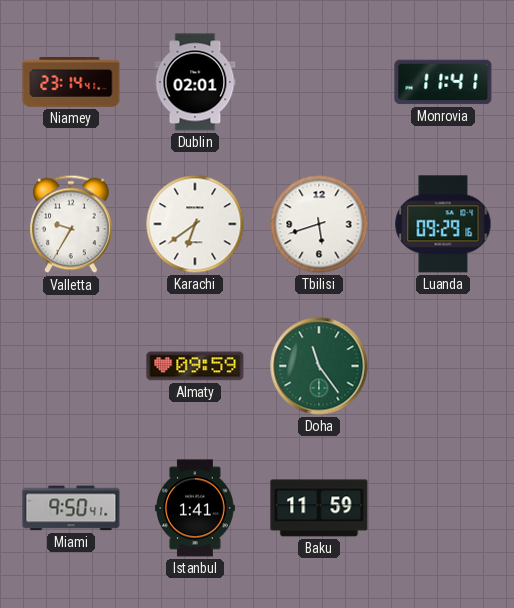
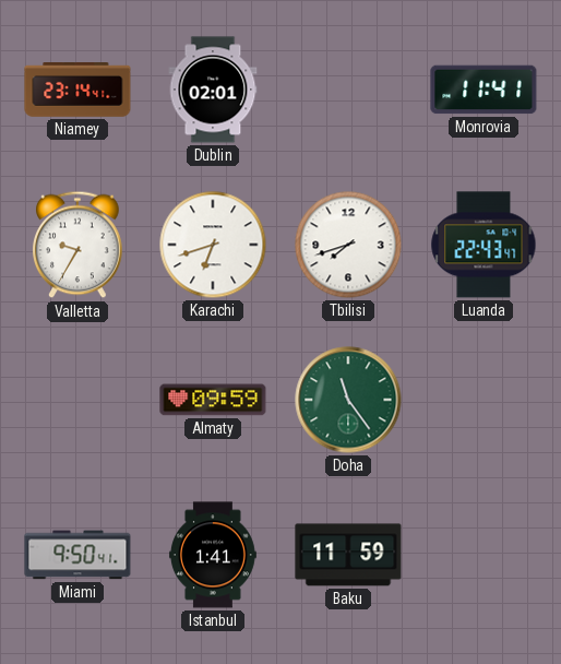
Karachi: 6:39 -> 6:42
Tbilisi: 5:42 -> 7:42
Luanda: 09:29 -> 22:43
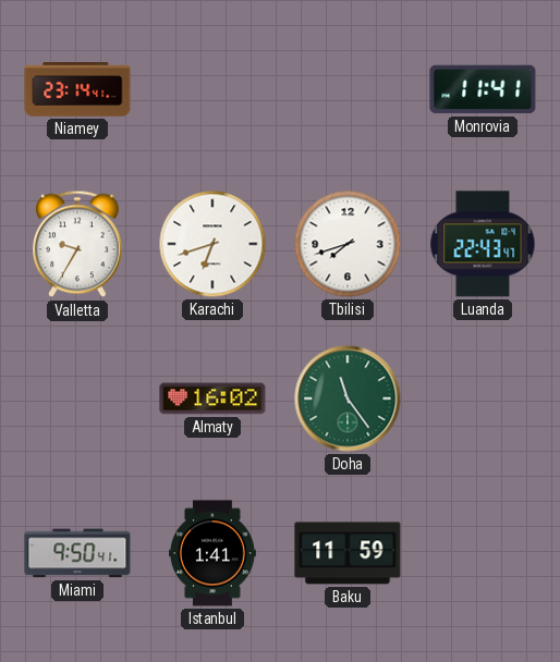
Dublin: 02:01 -> none
Almaty: 09:59 -> 16:02
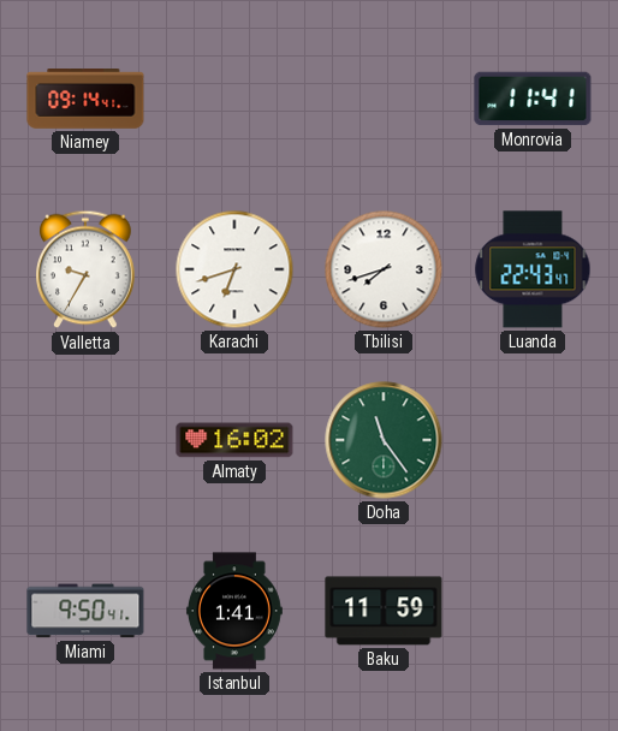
Niamey: 23:14 -> 09:14
